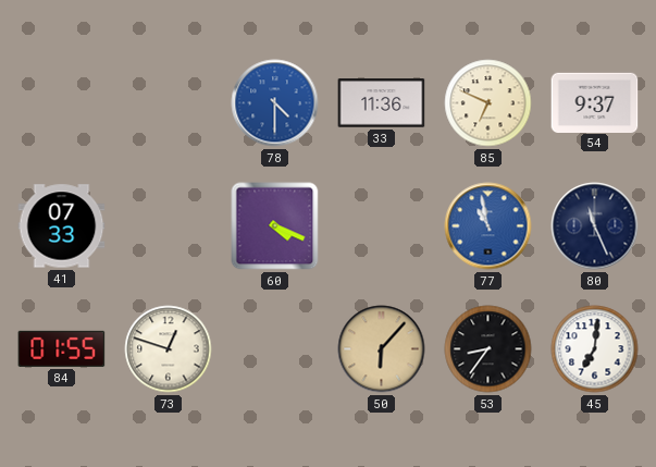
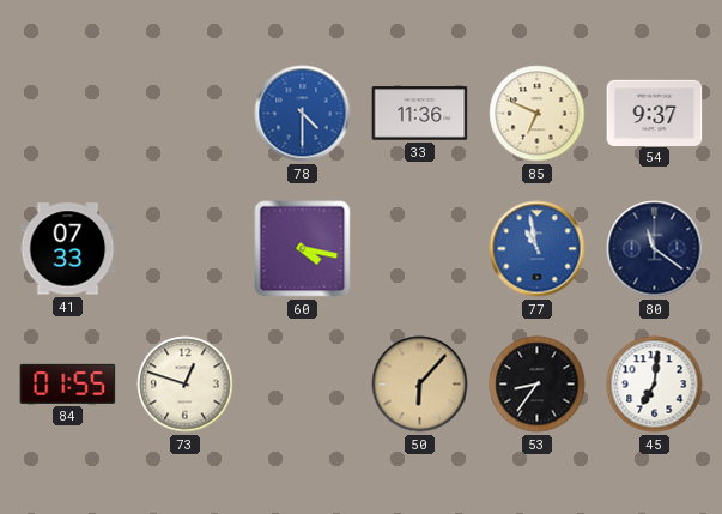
60: 4:19 -> 4:17
80: 11:26 -> 11:21
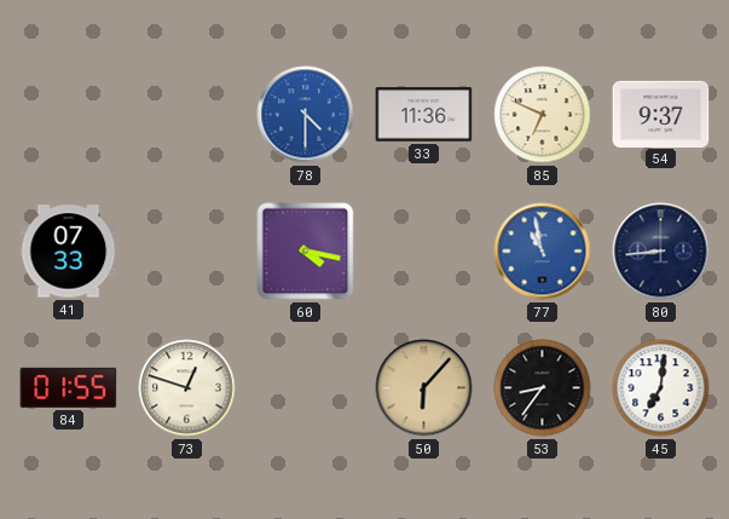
80: 11:21 -> 8:44
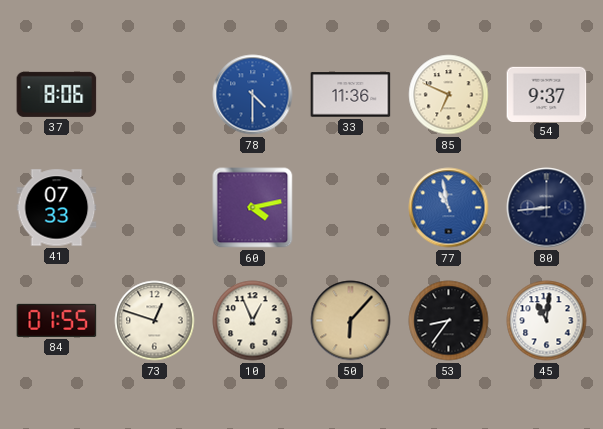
37: none -> 8:06
60: 4:17 -> 4:13
10: none -> 12:56
45: 7:01 -> 11:01
